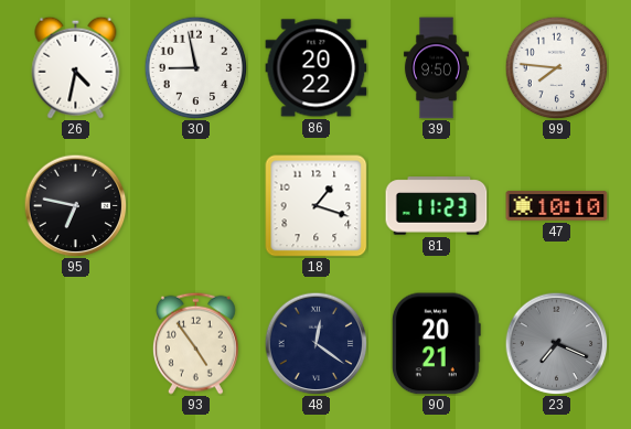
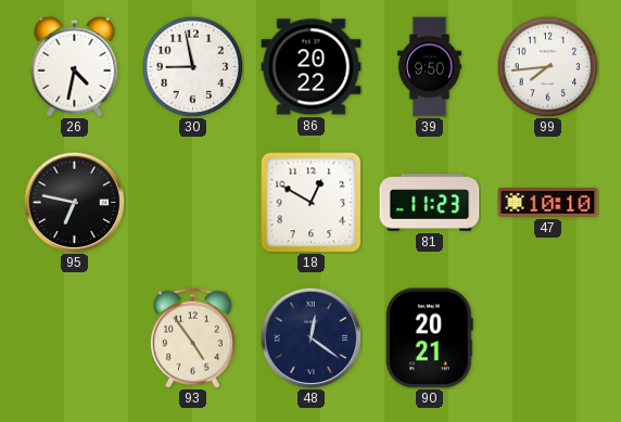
99: 7:46 -> 7:44
18: 1:18 -> 12:50
23: 7:19 -> none
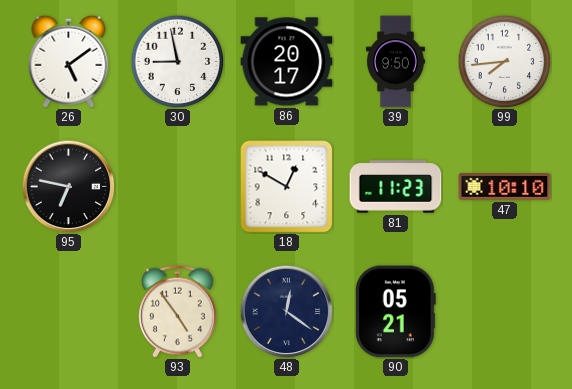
26: 4:32 -> 5:09
86: 20:22 -> 20:17
90: 20:21 -> 05:21
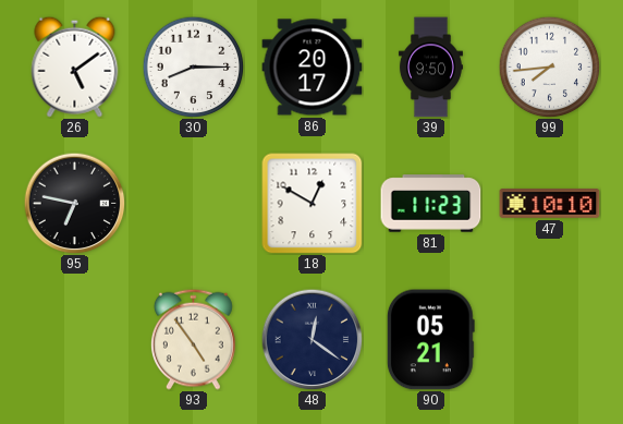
30: 8:58 -> 8:15
